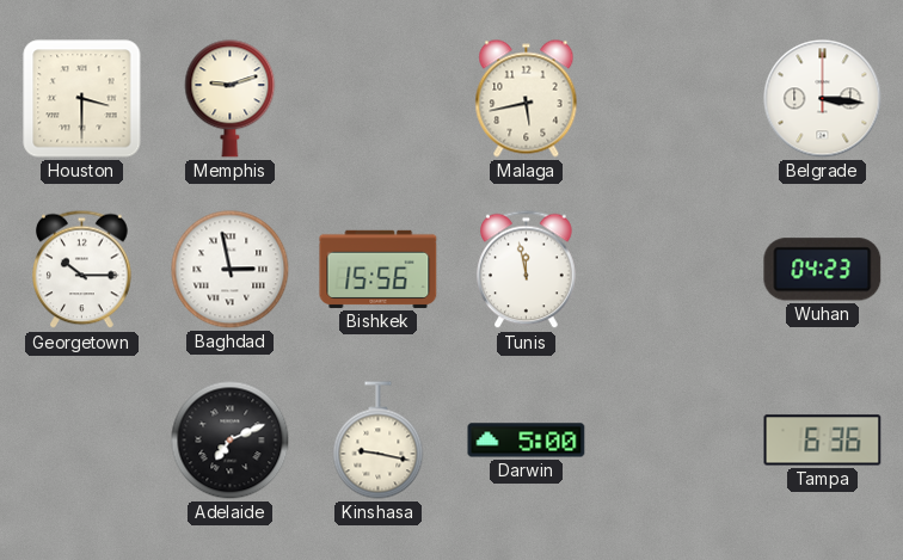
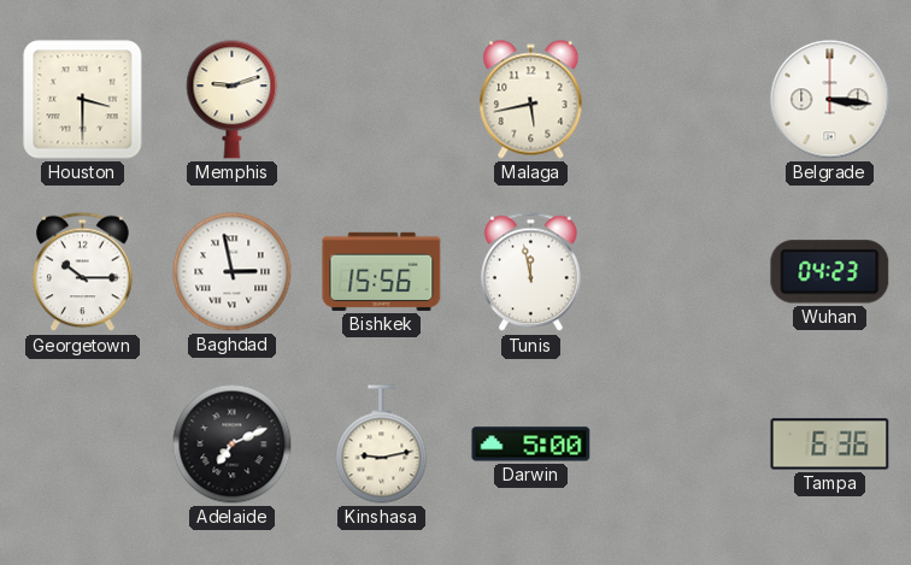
Kinshasa: 9:17 -> 9:13
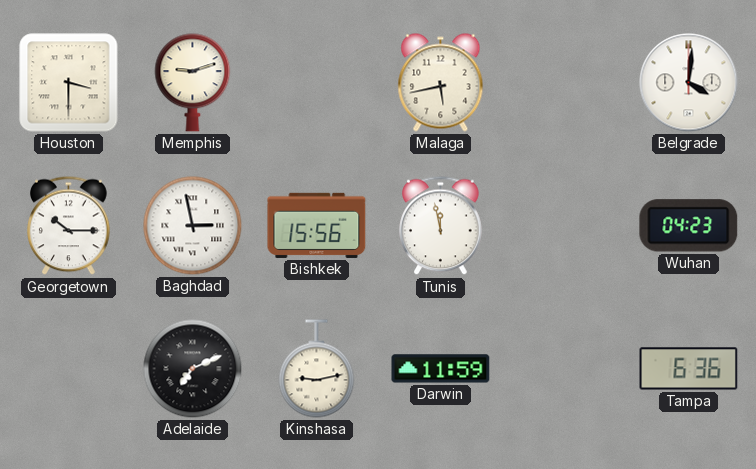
Belgrade: 3:16 -> 4:01
Darwin: 5:00 -> 11:59
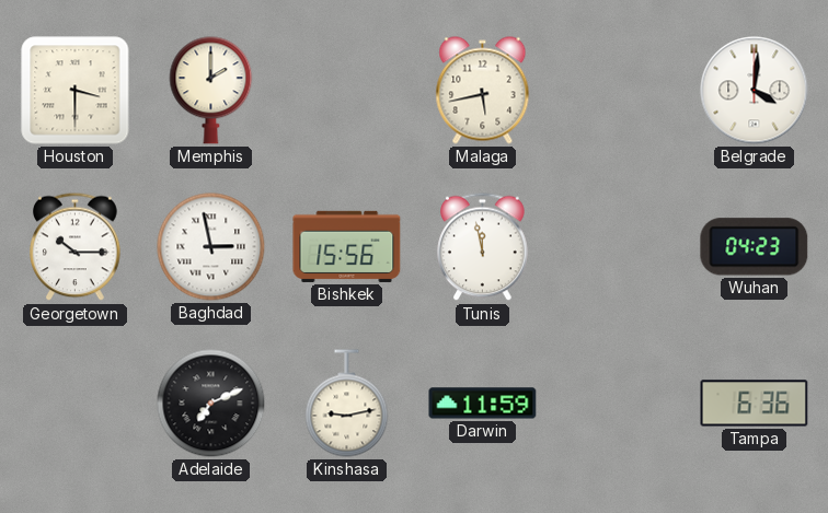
Memphis: 9:12 -> 2:00
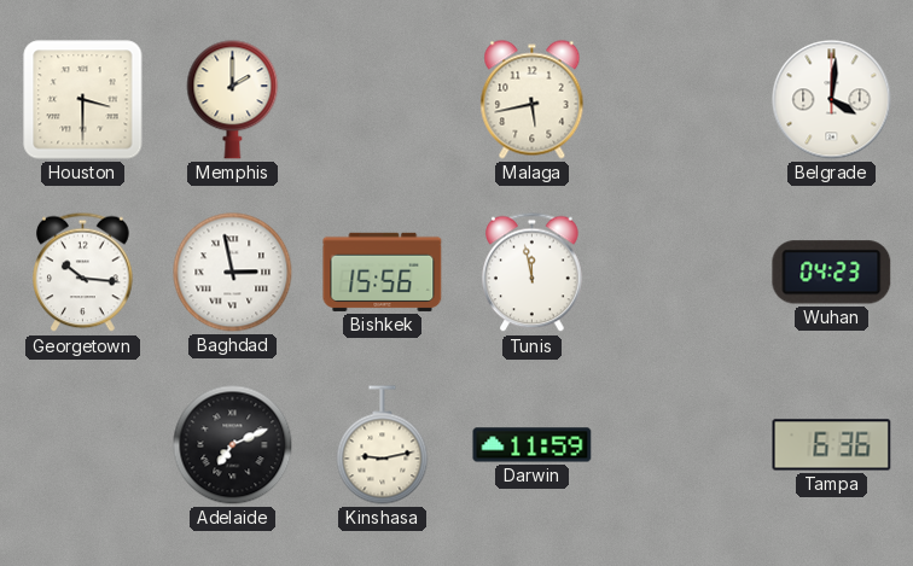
Georgetown: 10:15 -> 10:16
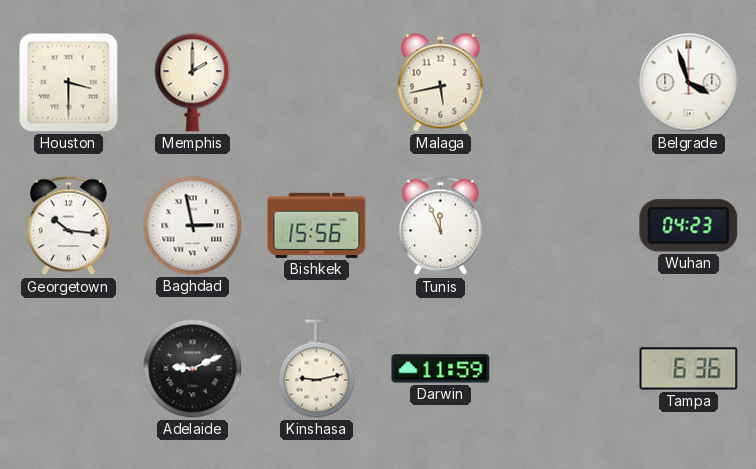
Belgrade: 4:01 -> 3:57
Tunis: 11:58 -> 11:56
Adelaide: 7:11 -> 9:11
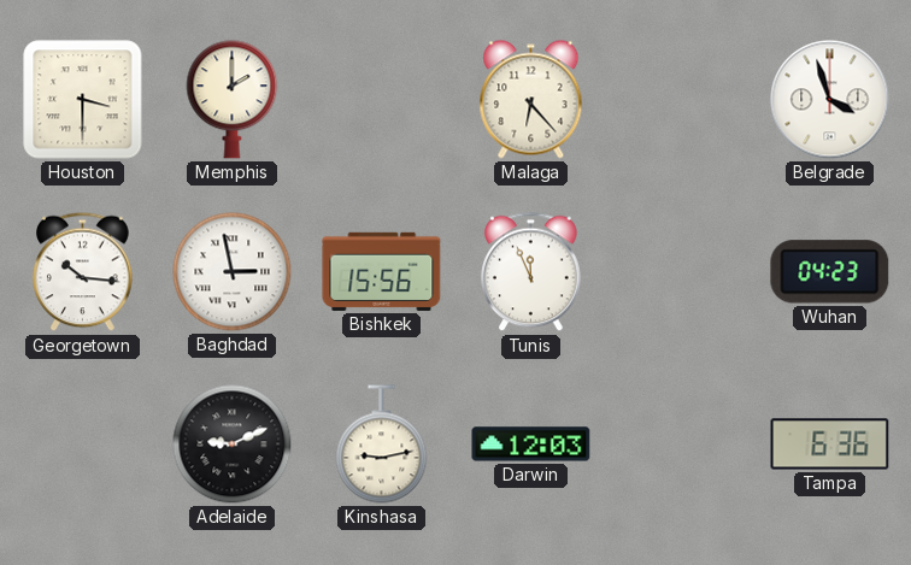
Malaga: 5:43 -> 6:23
Darwin: 11:59 -> 12:03
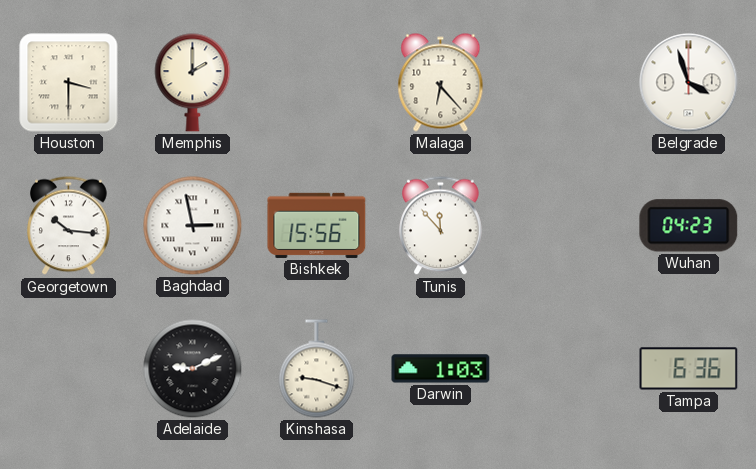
Tunis: 11:56 -> 11:53
Kinshasa: 9:13 -> 9:18
Darwin: 12:03 -> 1:03
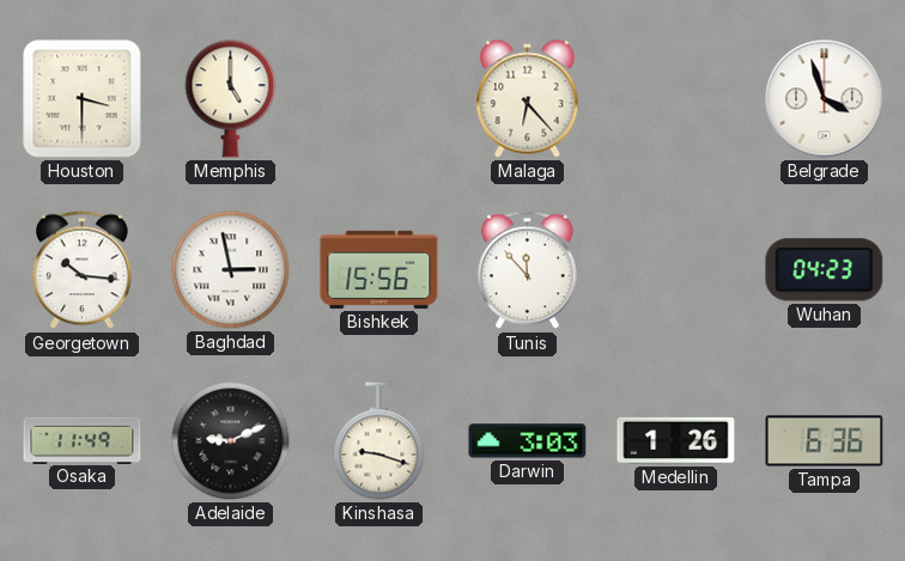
Memphis: 2:00 -> 5:00
Osaka: none -> 11:49
Darwin: 1:03 -> 3:03
Medellin: none -> 1:26
